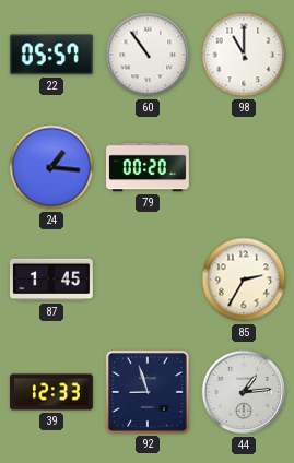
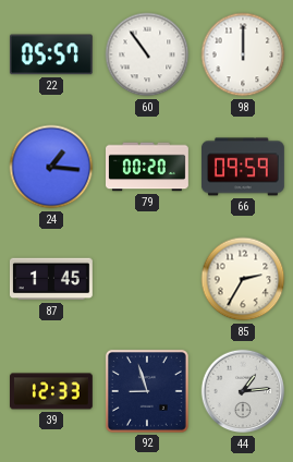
98: 11:00 -> 12:00
66: none -> 09:59
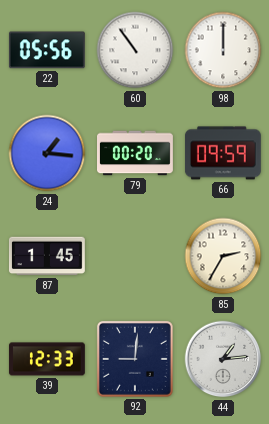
22: 05:57 -> 05:56
92: 8:57 -> 9:01
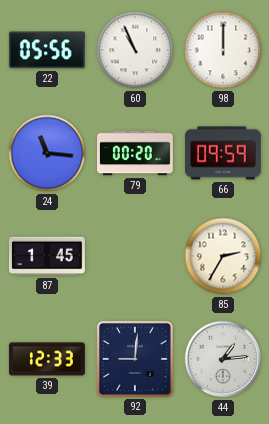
60: 10:54 -> 10:56
24: 1:16 -> 11:16
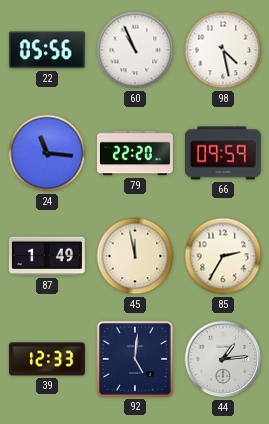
98: 12:00 -> 4:28
79: 00:20 -> 22:20
87: 1:45 -> 1:49
45: none -> 11:58
92: 9:01 -> 5:01
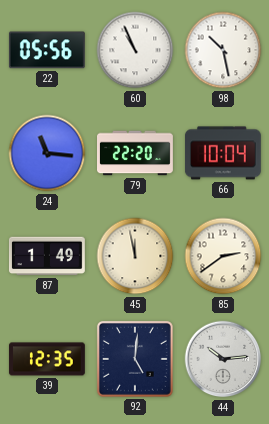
98: 4:28 -> 10:28
66: 09:59 -> 10:04
85: 2:35 -> 2:39
39: 12:33 -> 12:35
44: 1:14 -> 10:14
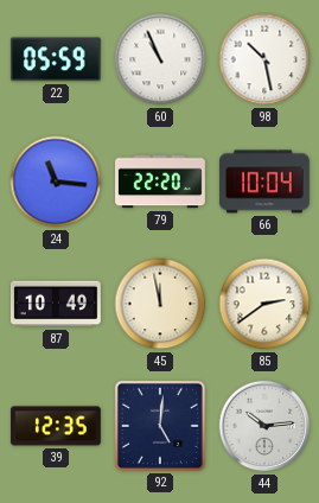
22: 05:56 -> 05:59
87: 1:49 -> 10:49
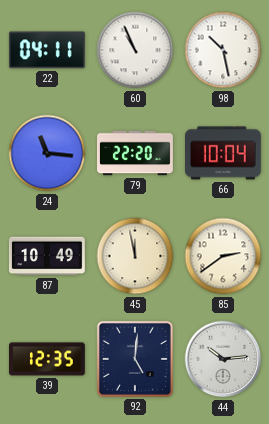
22: 05:59 -> 04:11
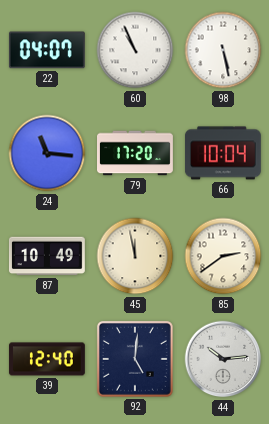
22: 04:11 -> 04:07
98: 10:28 -> 5:28
79: 22:20 -> 17:20
39: 12:35 -> 12:40
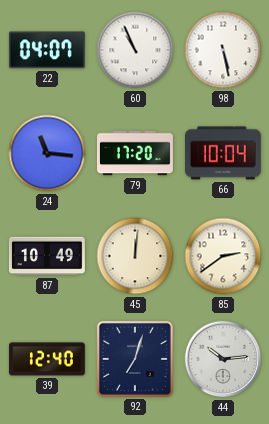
45: 11:58 -> 12:01
92: 5:01 -> 7:03
